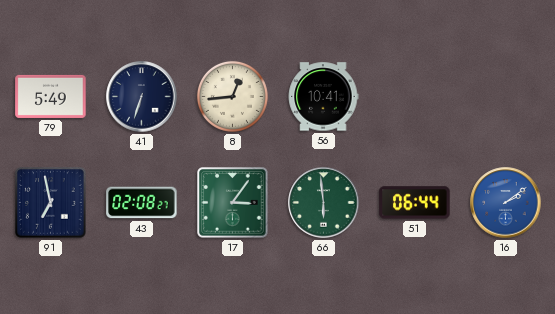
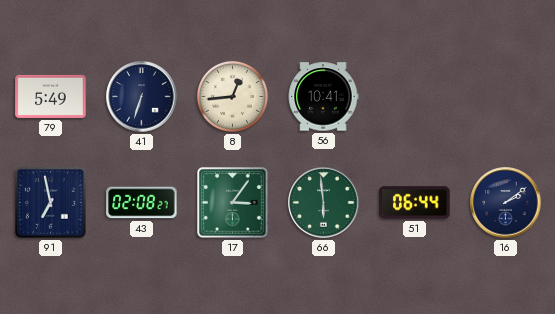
16 dial: blue -> navy
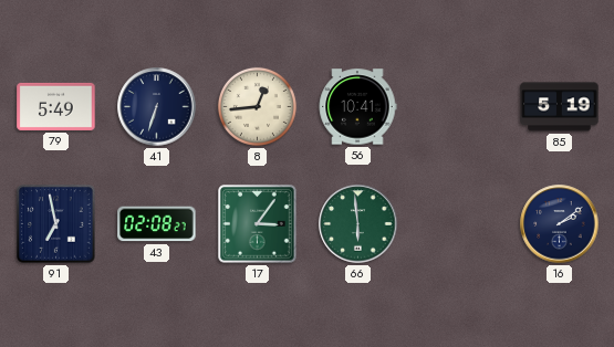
85: none -> 5:19
51: 06:44 -> none
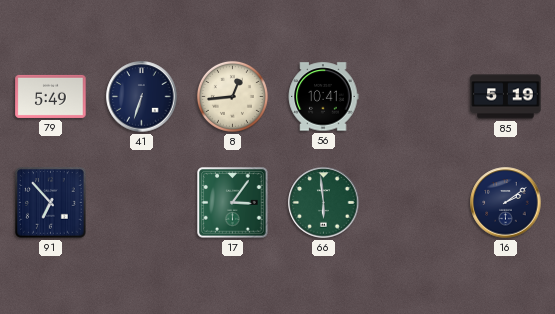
91: 6:58 -> 6:53
43: 02:08 -> none
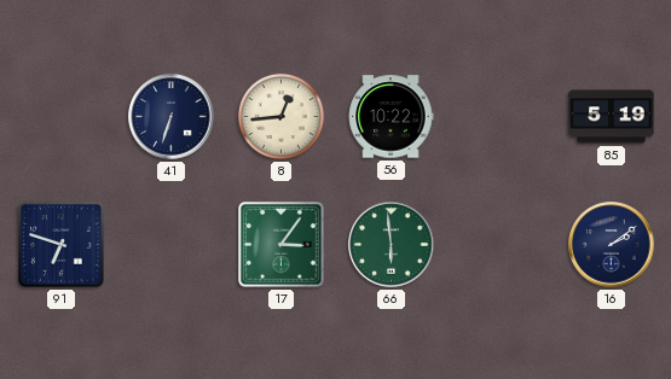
79: 5:49 -> none
56: 10:41 -> 10:22
91: 6:53 -> 6:48
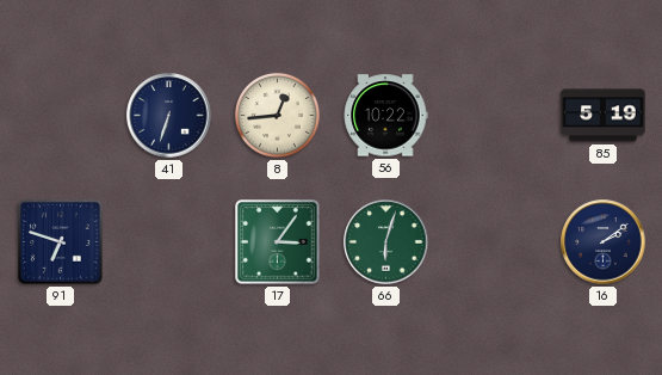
66: 5:59 -> 6:03
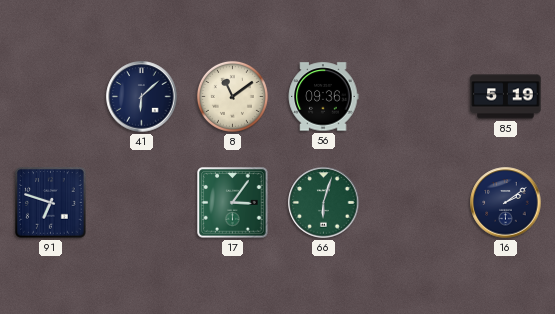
41: 6:33 -> 6:08
8: 12:44 -> 11:09
56: 10:22 -> 09:36
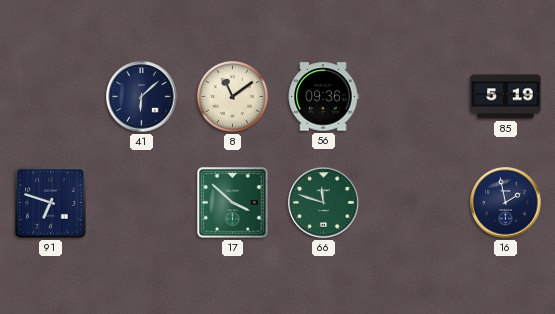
17: 3:06 -> 3:52
66: 6:03 -> 11:48
16: 2:09 -> 1:58
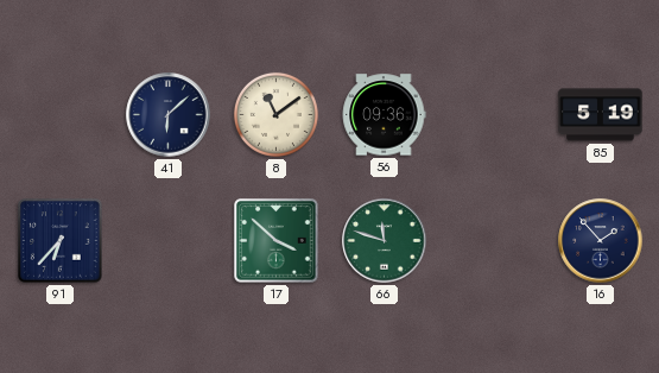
91: 6:48 -> 6:37
16: 1:58 -> 1:53
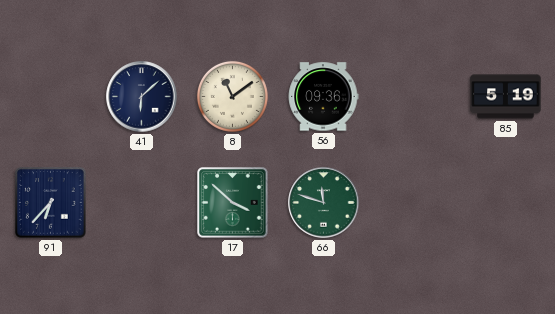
16: 1:53 -> none
